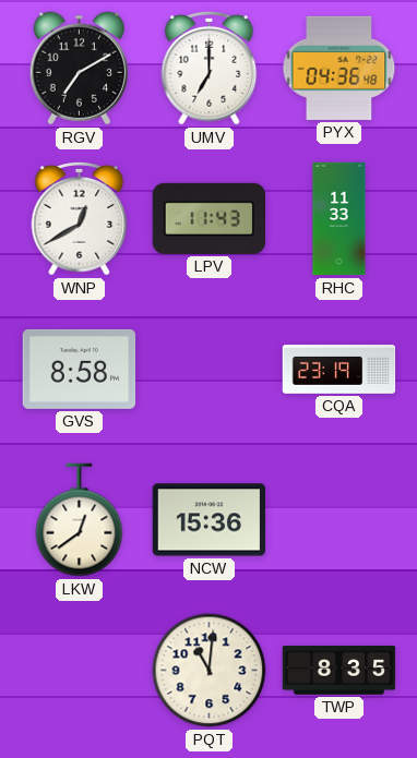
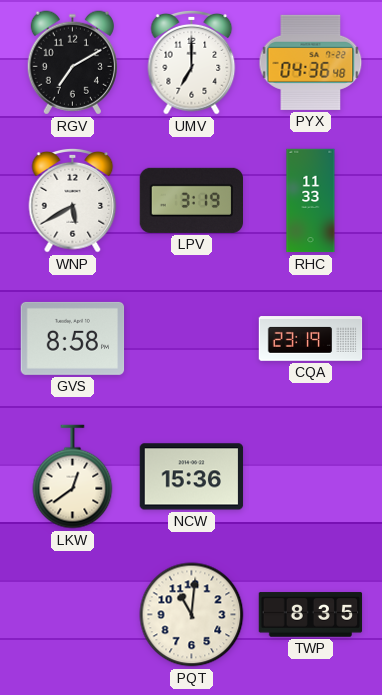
WNP: 12:40 -> 5:40
LPV: 11:43 -> 3:19
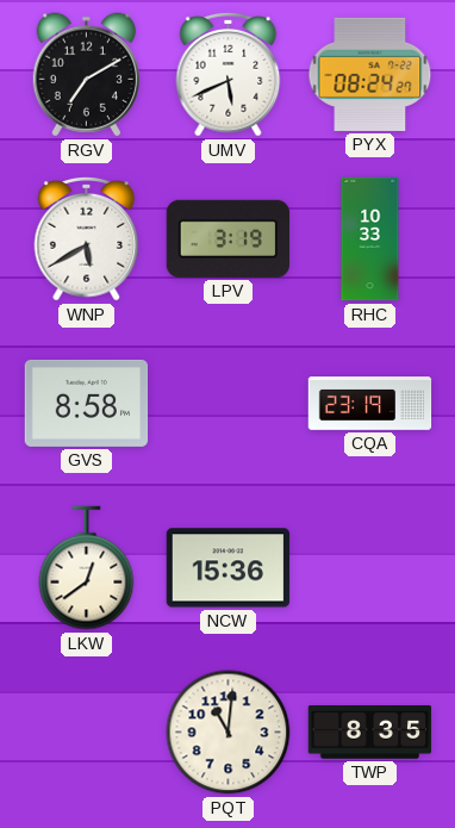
UMV: 7:00 -> 5:41
PYX: 04:36 -> 08:24
RHC: 11:33 -> 10:33
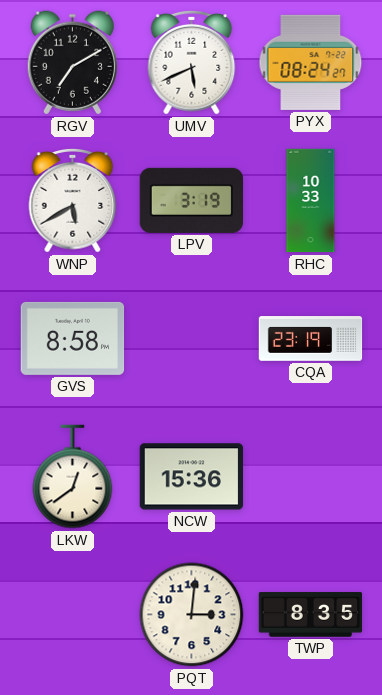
PQT: 11:01 -> 3:01
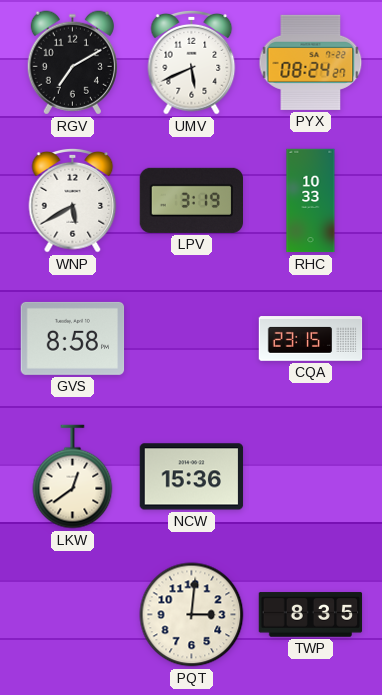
CQA: 23:19 -> 23:15
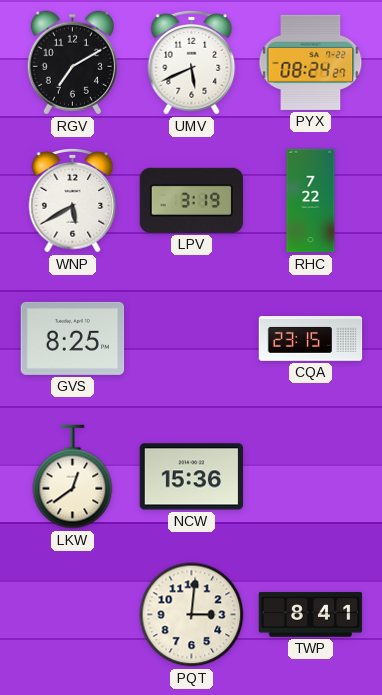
RHC: 10:33 -> 7:22
GVS: 8:58 -> 8:25
TWP: 8:35 -> 8:41
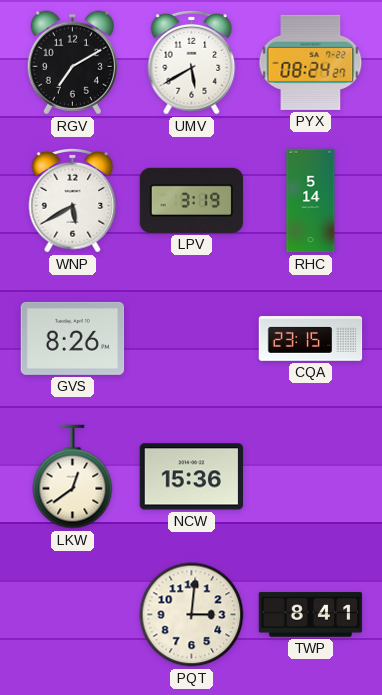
UMV: 5:41 -> 5:40
RHC: 7:22 -> 5:14
GVS: 8:25 -> 8:26
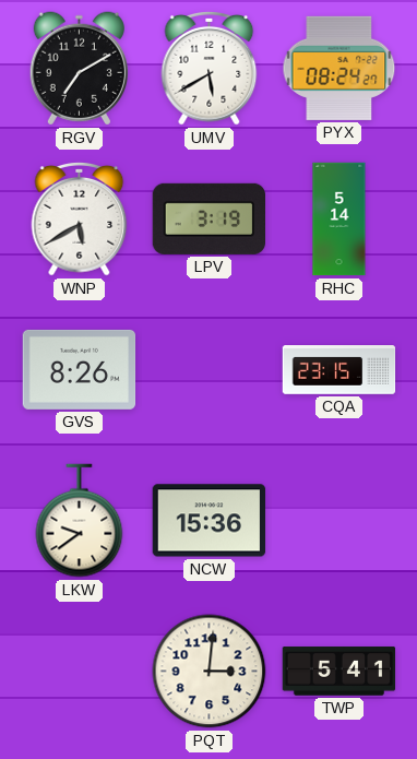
LKW: 12:39 -> 9:39
TWP: 8:41 -> 5:41
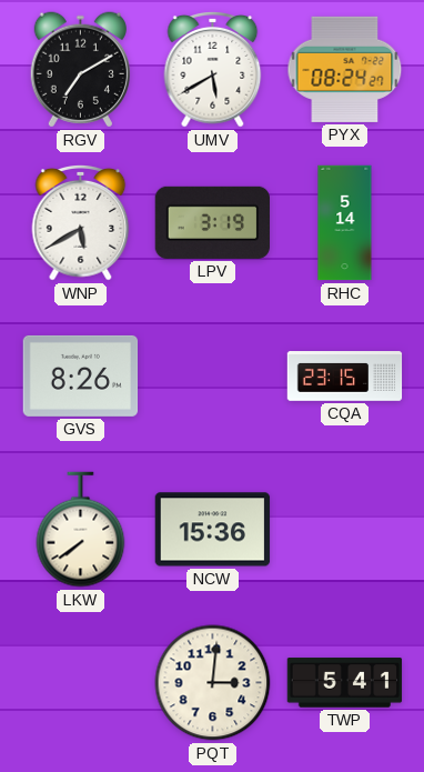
LKW: 9:39 -> 7:39
